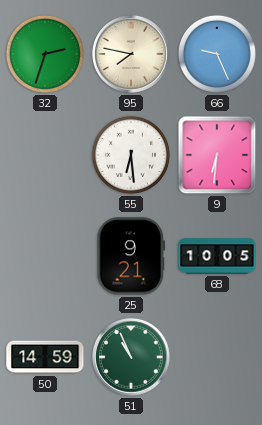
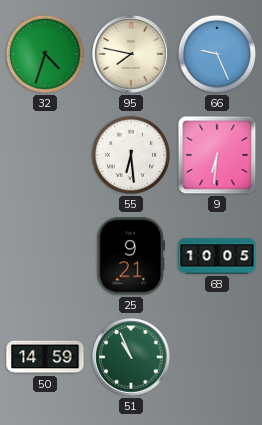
32: 2:33 -> 4:33
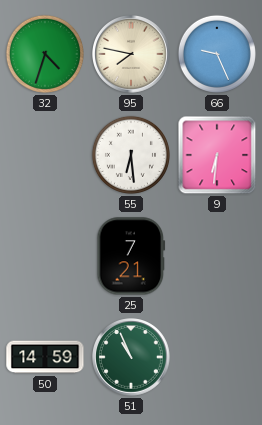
25: 9:21 -> 7:21
68: 10:05 -> none
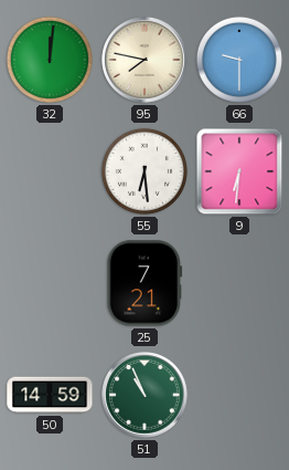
32: 4:33 -> 12:01
66: 9:26 -> 9:30
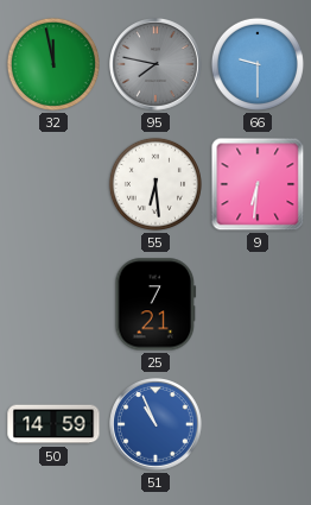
32: 12:01 -> 11:58
95 dial: cream -> grey
51 dial: green -> blue
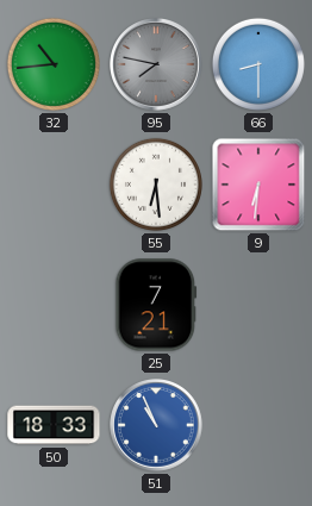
32: 11:58 -> 10:44
66: 9:30 -> 8:30
50: 14:59 -> 18:33
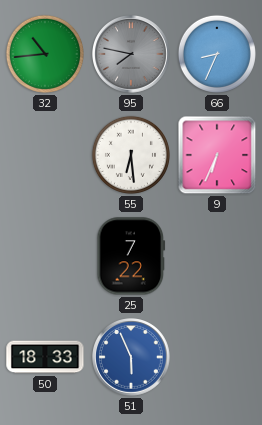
66: 8:30 -> 8:34
9: 6:31 -> 6:34
25: 7:21 -> 7:22
51: 10:56 -> 5:56
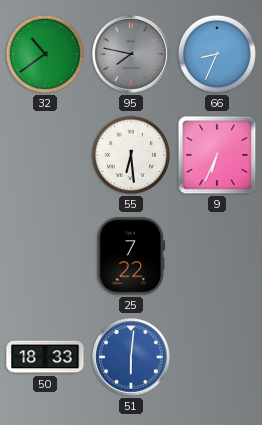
32: 10:44 -> 10:39
51: 5:56 -> 6:01
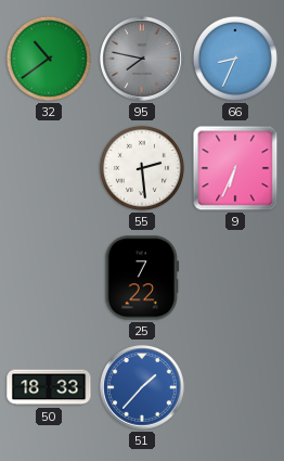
55: 6:29 -> 2:29
51: 6:01 -> 1:37
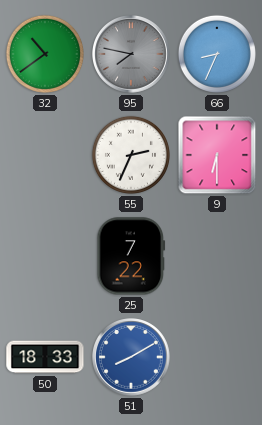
55: 2:29 -> 2:34
9: 6:34 -> 6:30
51: 1:37 -> 8:10
